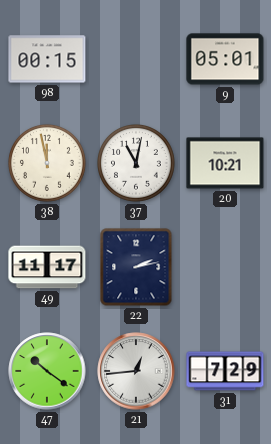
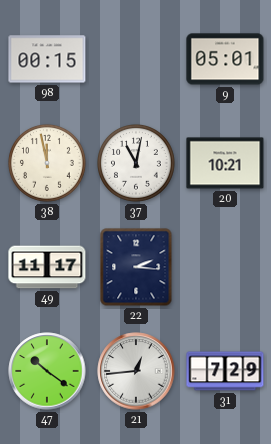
22: 2:13 -> 2:16
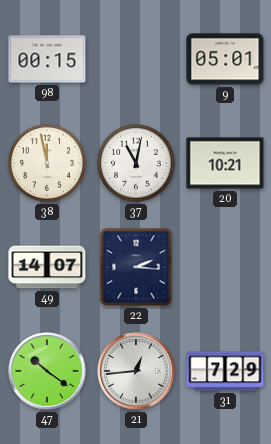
49: 11:17 -> 14:07
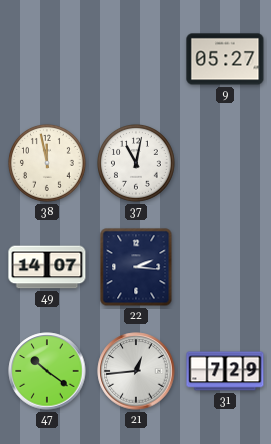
98: 00:15 -> none
9: 05:01 -> 05:27
20: 10:21 -> none
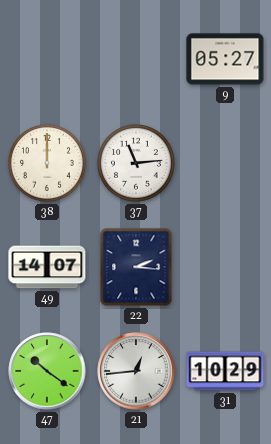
38: 11:58 -> 12:00
37: 11:02 -> 11:14
31: 7:29 -> 10:29
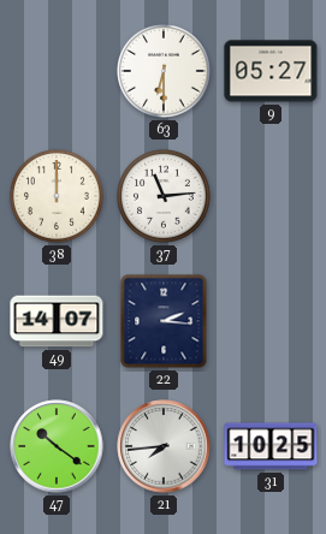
63: none -> 6:30
21: 12:44 -> 7:44
31: 10:29 -> 10:25
